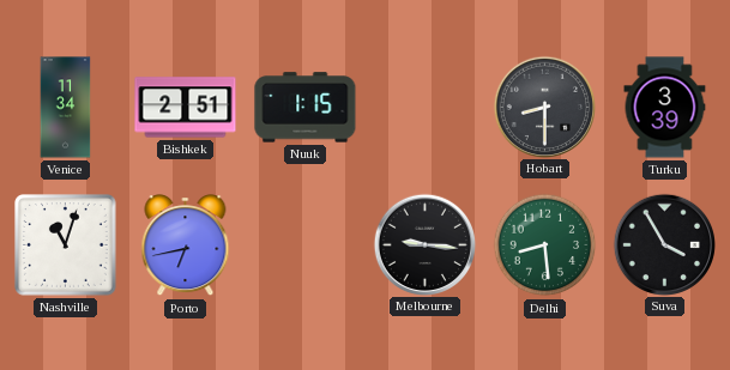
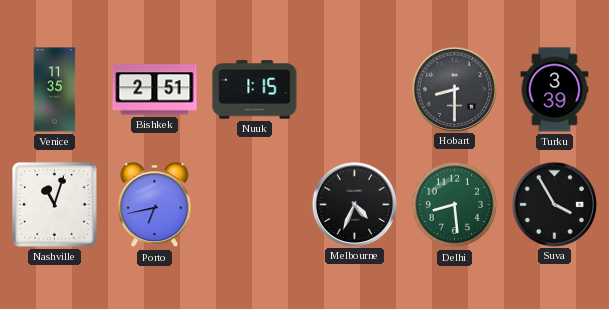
Venice: 11:34 -> 11:35
Melbourne: 9:16 -> 4:34
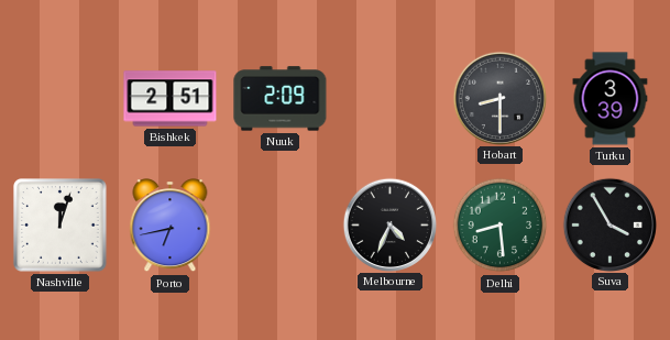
Venice: 11:35 -> none
Nuuk: 1:15 -> 2:09
Nashville: 11:03 -> 12:03
